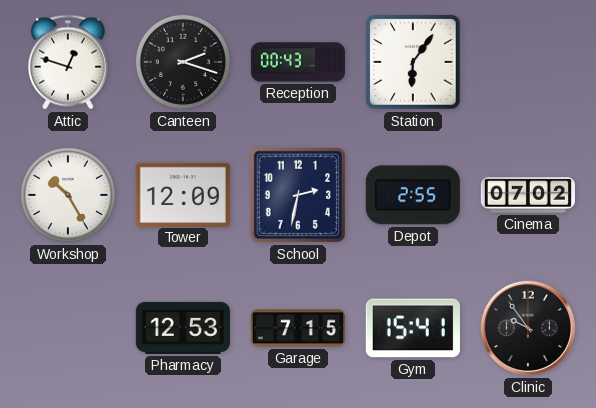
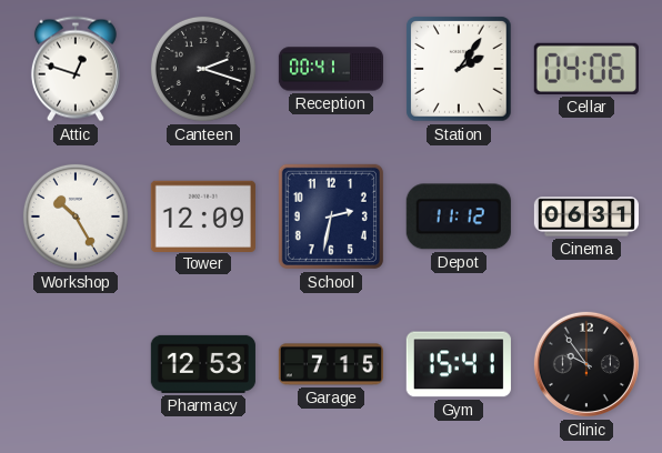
Reception: 00:43 -> 00:41
Station: 6:06 -> 2:06
Cellar: none -> 04:06
Depot: 2:55 -> 11:12
Cinema: 07:02 -> 06:31
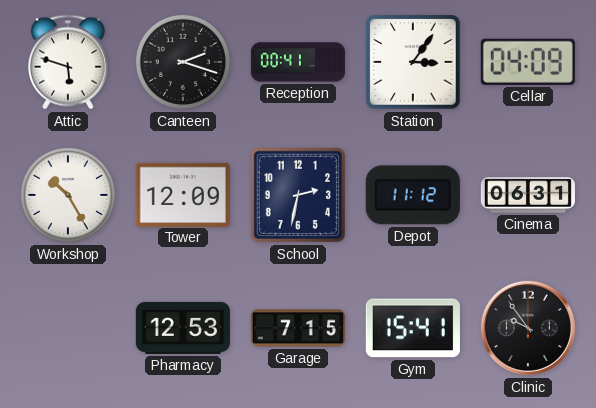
Attic: 12:48 -> 5:48
Station: 2:06 -> 3:06
Cellar: 04:06 -> 04:09
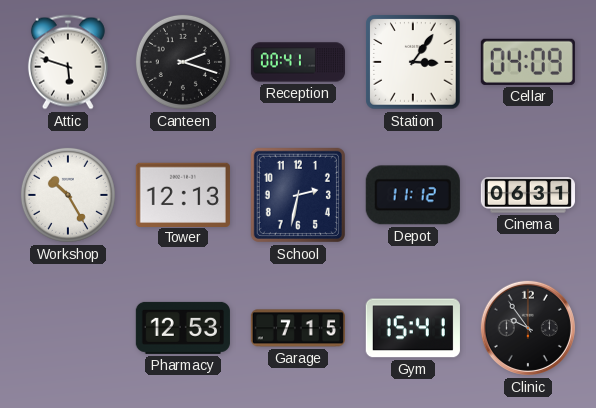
Tower: 12:09 -> 12:13
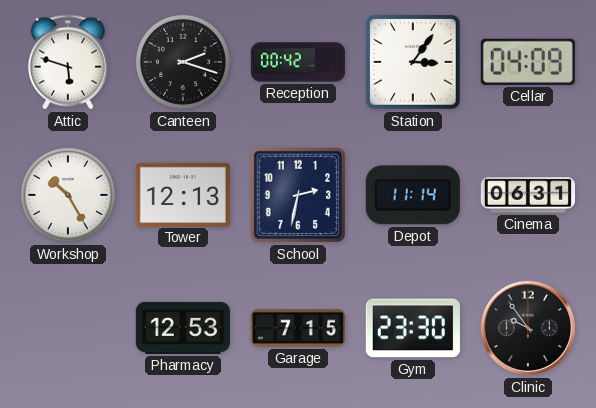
Reception: 00:41 -> 00:42
Depot: 11:12 -> 11:14
Gym: 15:41 -> 23:30
